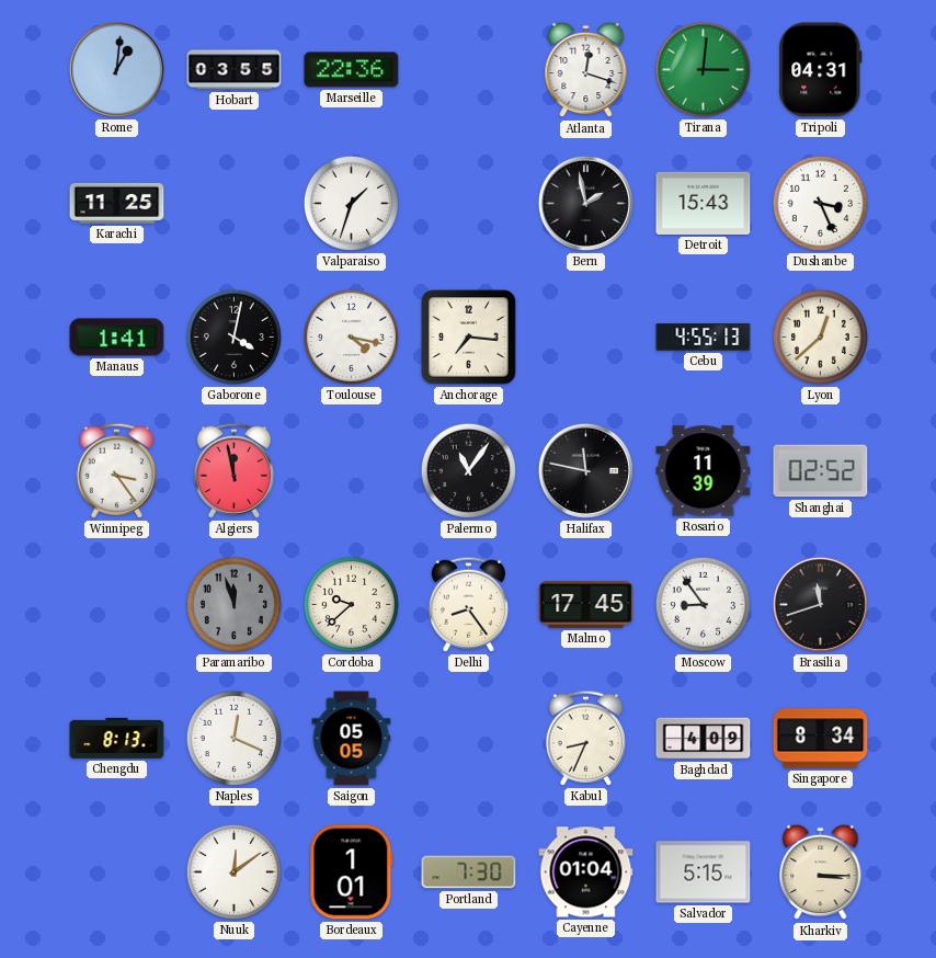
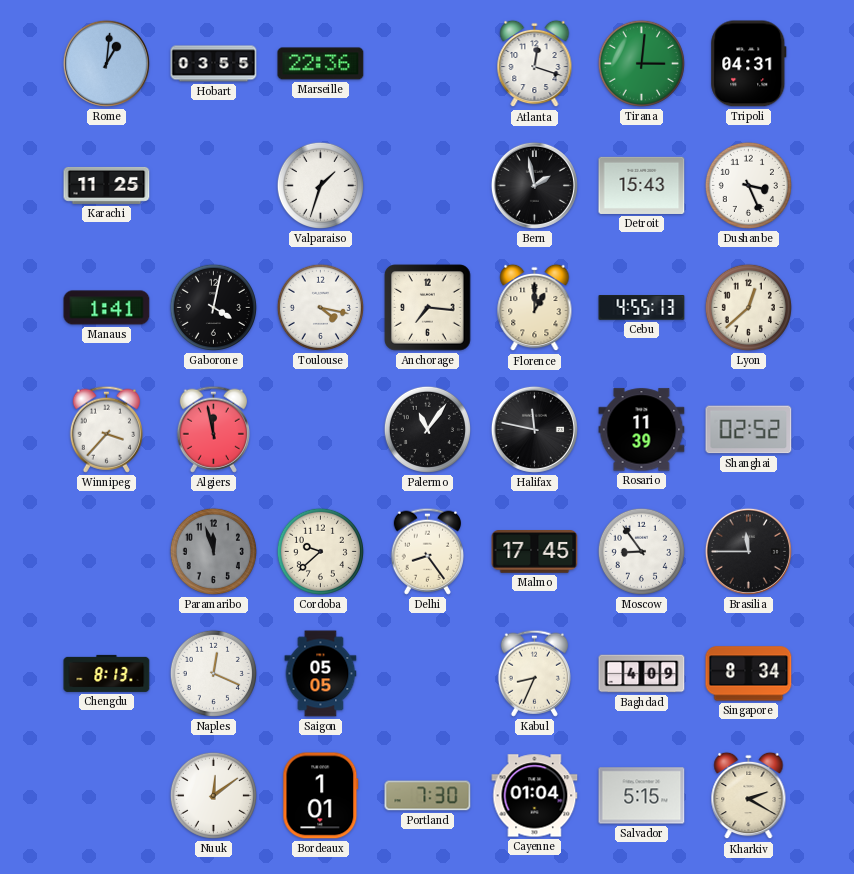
Florence: none -> 1:00
Winnipeg: 3:24 -> 3:37
Brasilia: 11:42 -> 11:45
Kharkiv: 3:15 -> 2:20
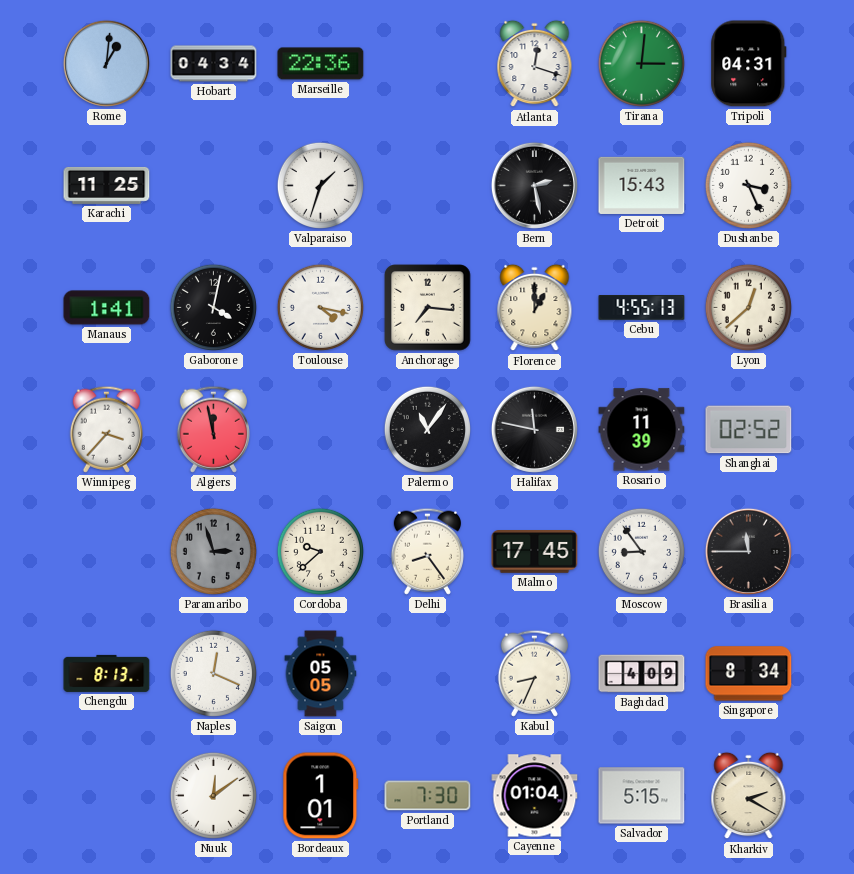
Hobart: 03:55 -> 04:34
Bern: 1:58 -> 2:28
Paramaribo: 11:57 -> 2:57
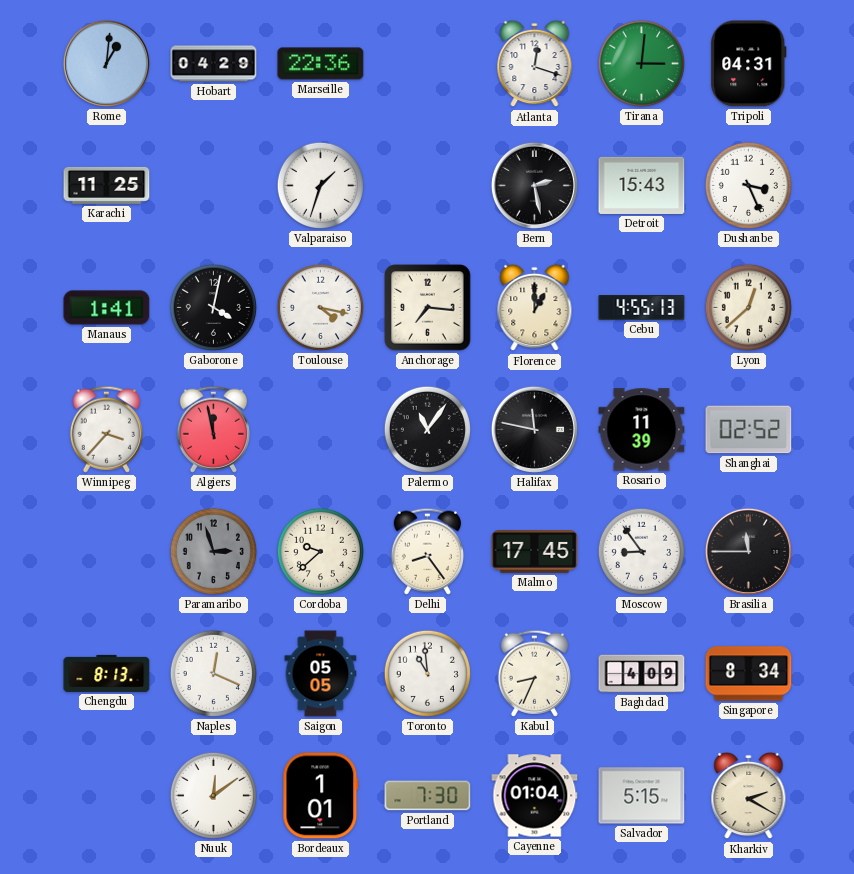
Hobart: 04:34 -> 04:29
Toronto: none -> 10:59
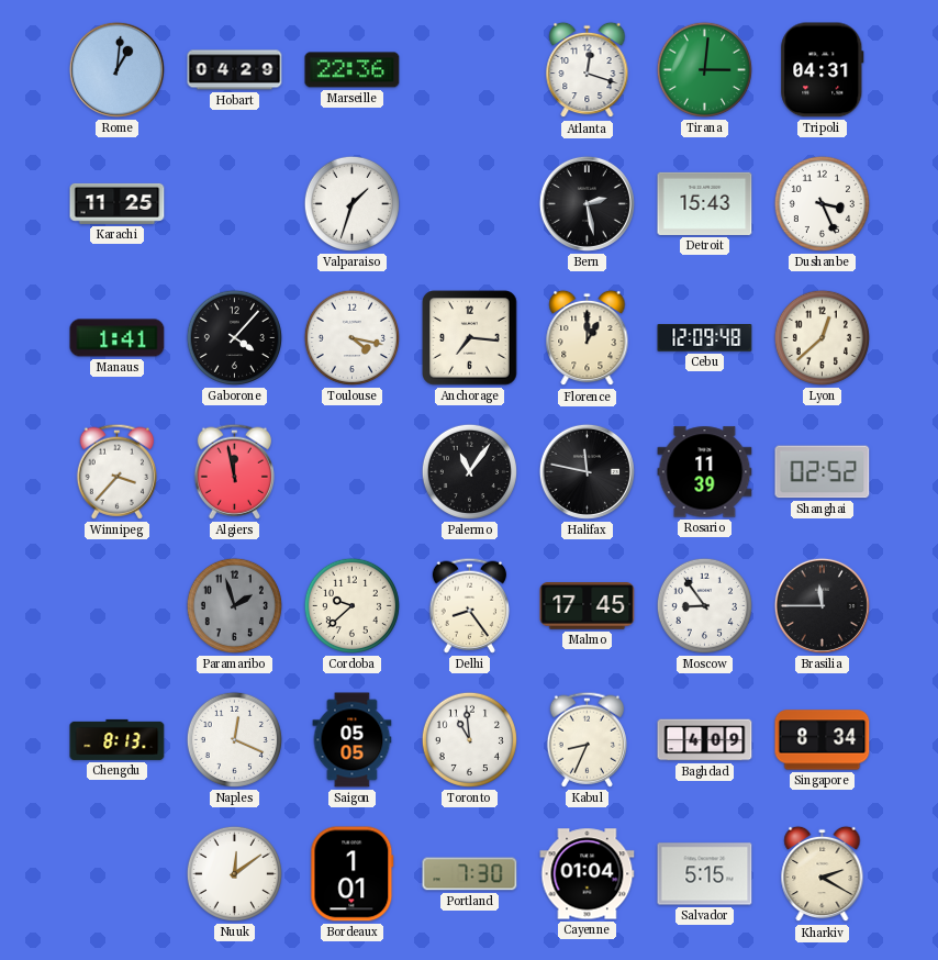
Gaborone: 4:02 -> 4:07
Cebu: 4:55 -> 12:09
Paramaribo: 2:57 -> 1:57
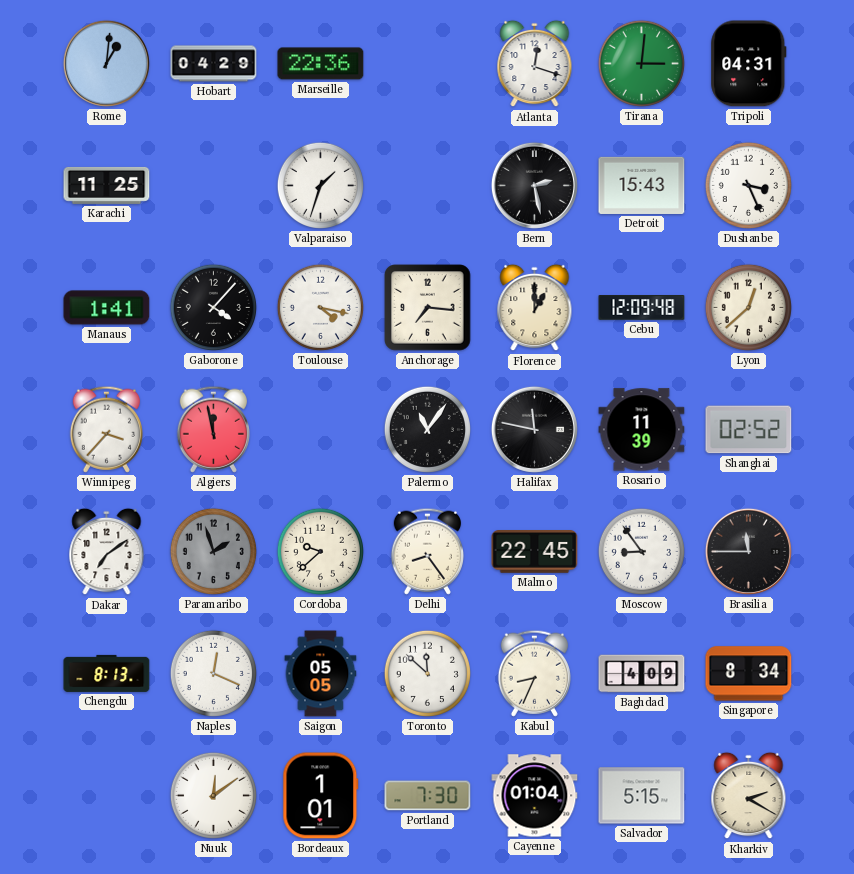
Dakar: none -> 7:09
Malmo: 17:45 -> 22:45
Toronto: 10:59 -> 11:52
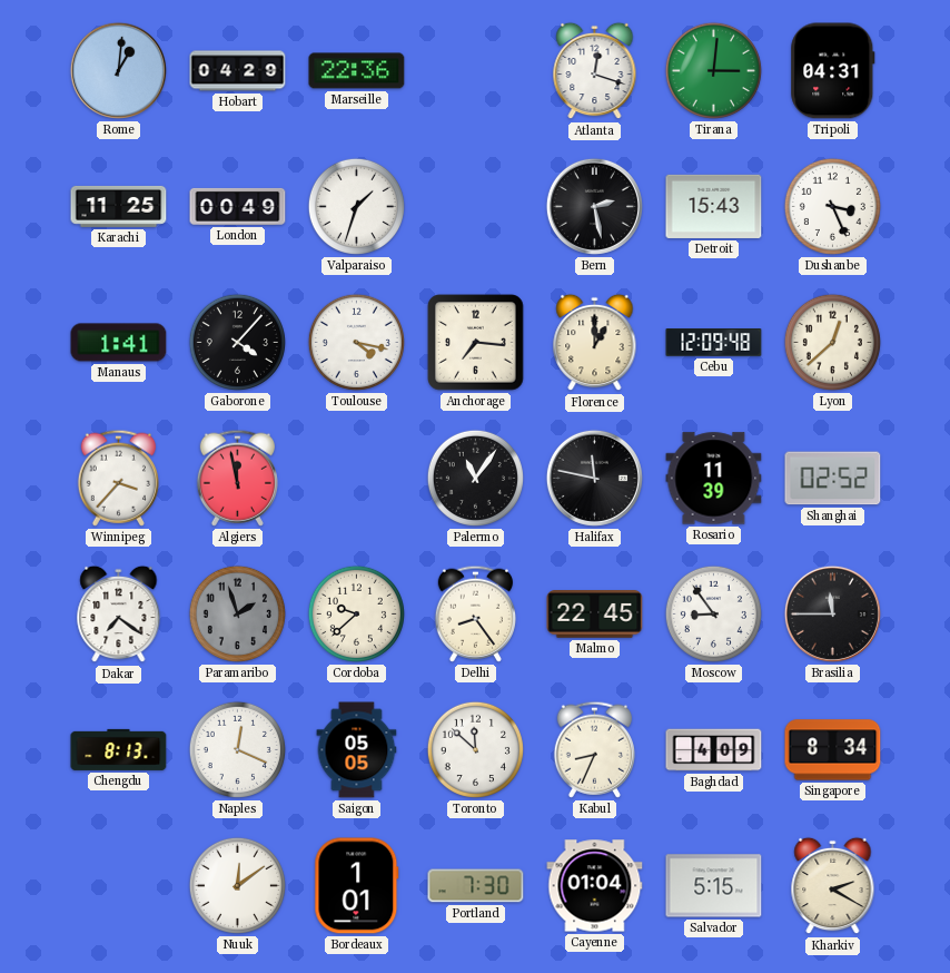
London: none -> 00:49
Dakar: 7:09 -> 7:21
